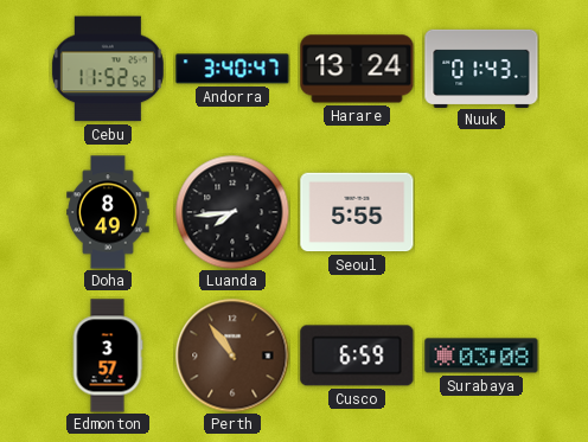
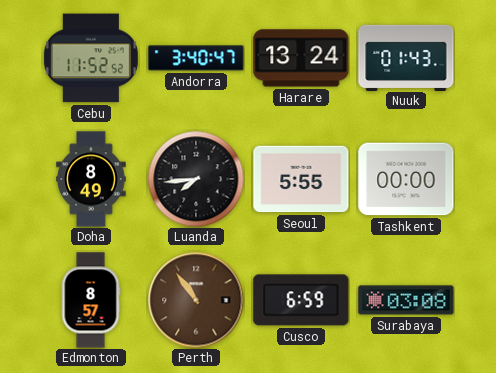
Tashkent: none -> 00:00
Edmonton: 3:57 -> 8:57
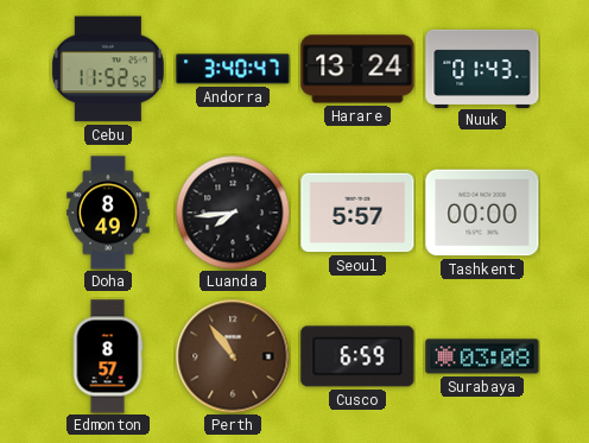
Seoul: 5:55 -> 5:57
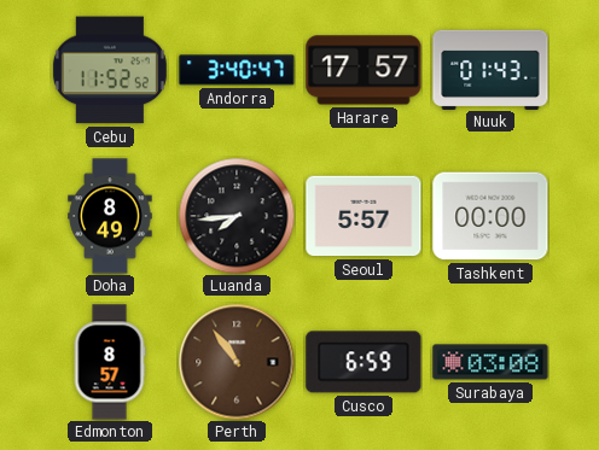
Harare: 13:24 -> 17:57
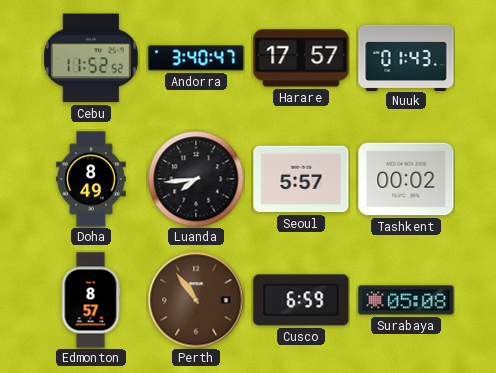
Tashkent: 00:00 -> 00:02
Surabaya: 03:08 -> 05:08
